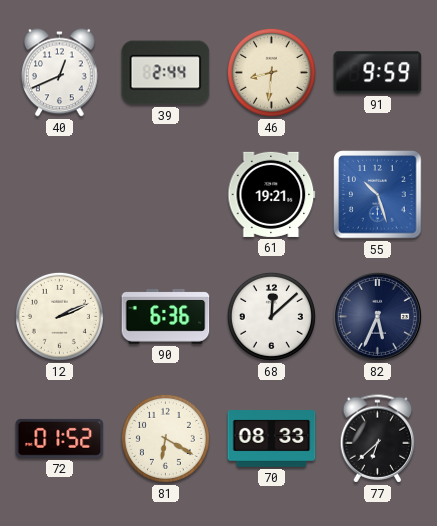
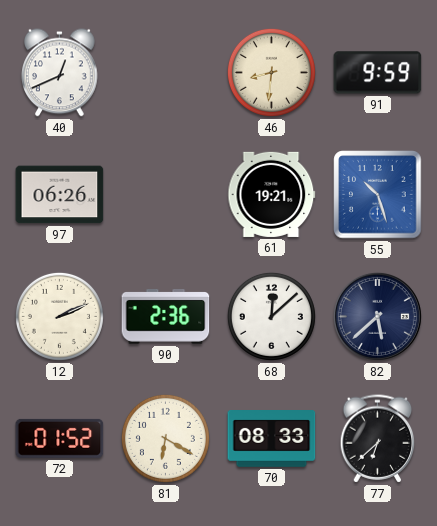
39: 2:44 -> none
97: none -> 06:26
90: 6:36 -> 2:36
82: 5:34 -> 5:38
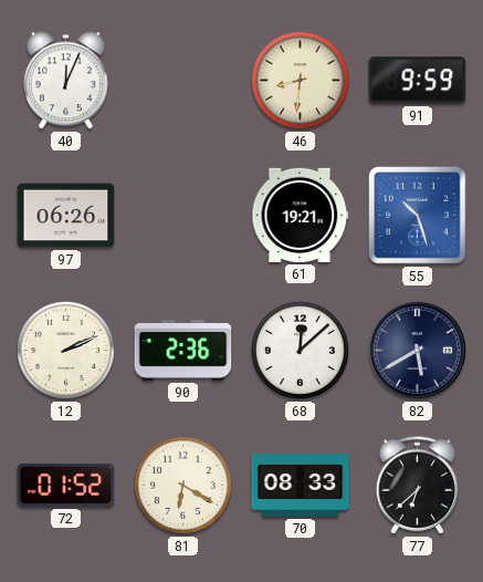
40: 12:41 -> 12:04
82: 5:38 -> 5:40
